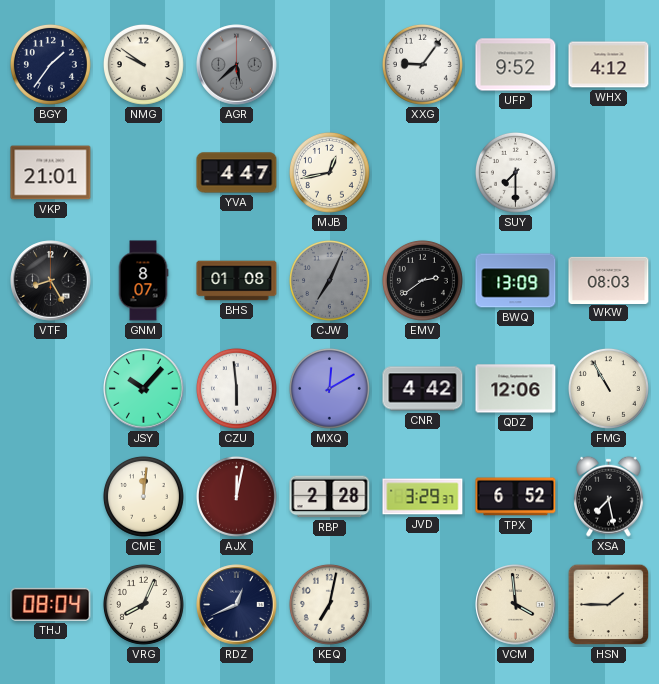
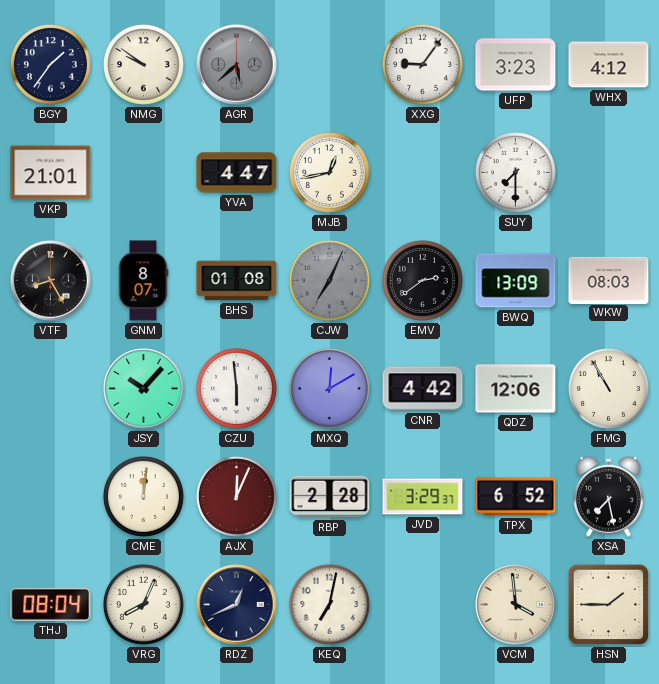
UFP: 9:52 -> 3:23
AJX: 12:02 -> 12:04
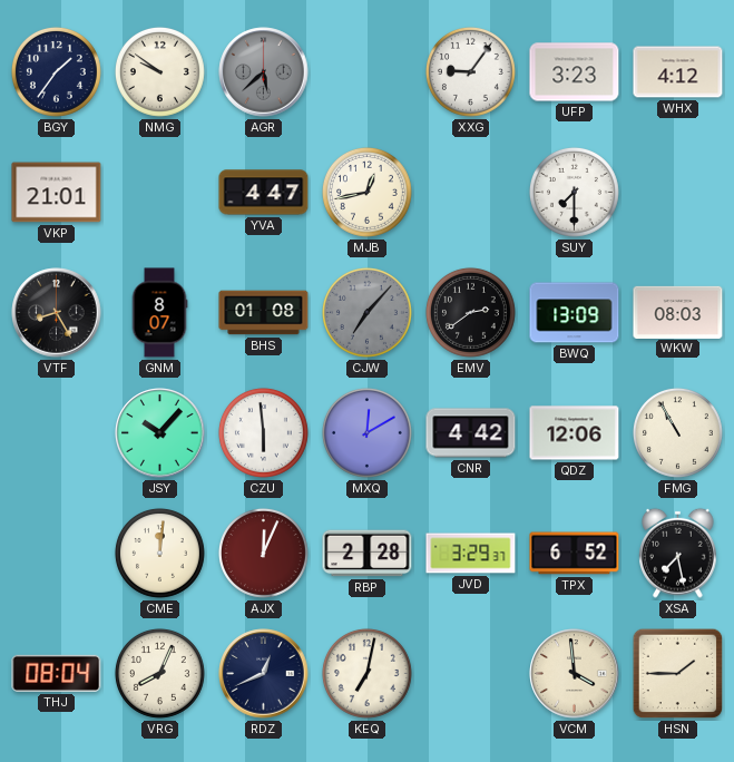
CJW: 7:04 -> 7:07
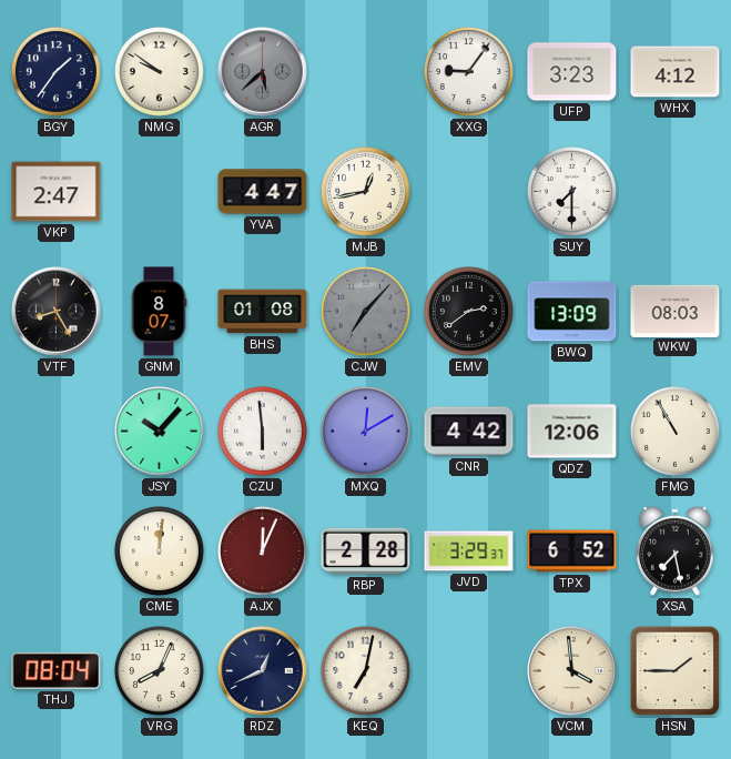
VKP: 21:01 -> 2:47
